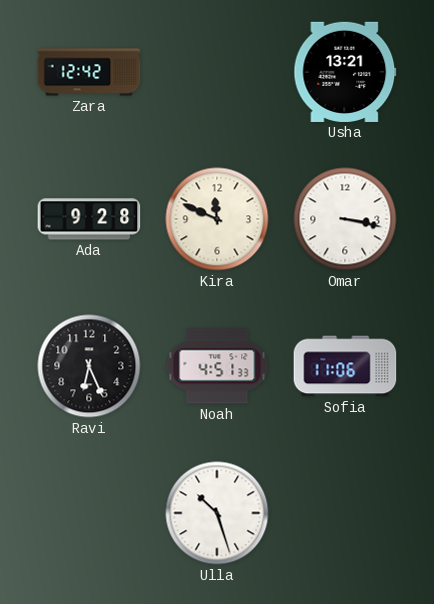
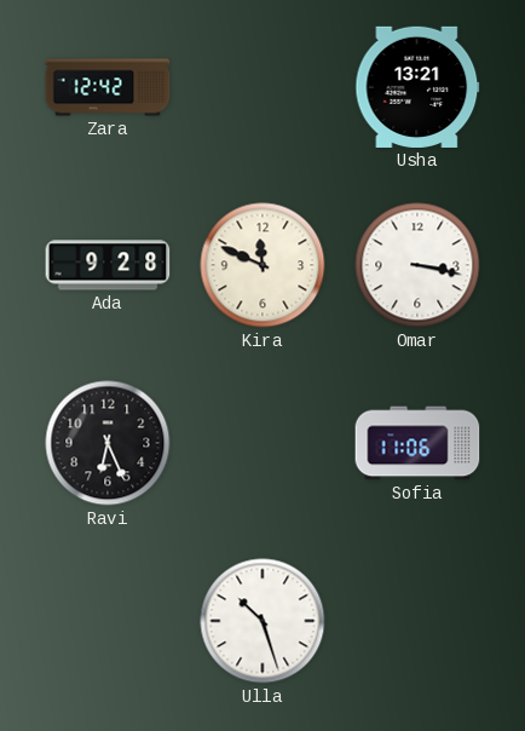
Noah: 4:51 -> none
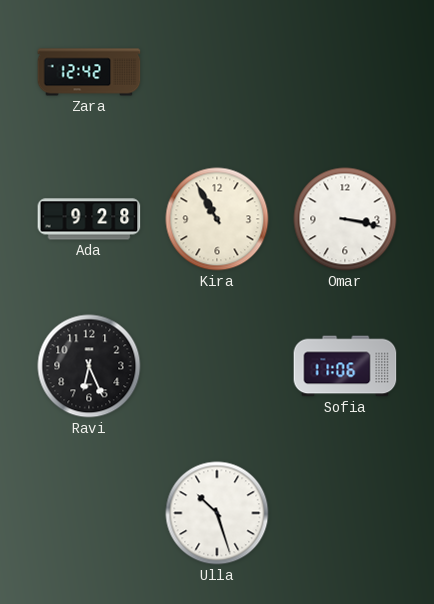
Usha: 13:21 -> none
Kira: 11:49 -> 10:55
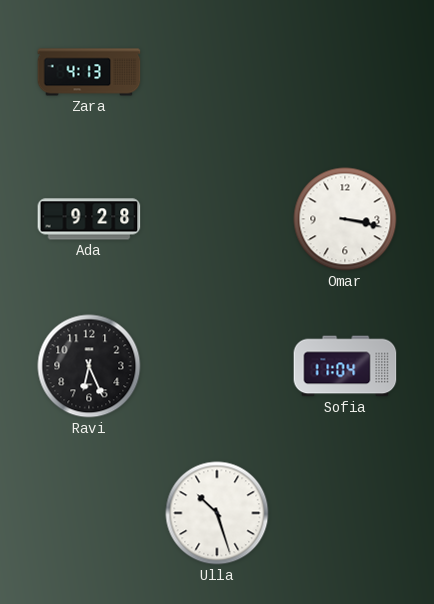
Zara: 12:42 -> 4:13
Kira: 10:55 -> none
Sofia: 11:06 -> 11:04
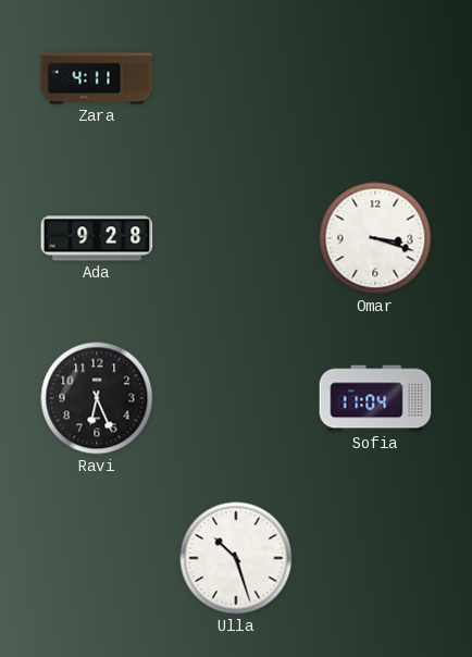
Zara: 4:13 -> 4:11
Omar: 3:17 -> 3:18
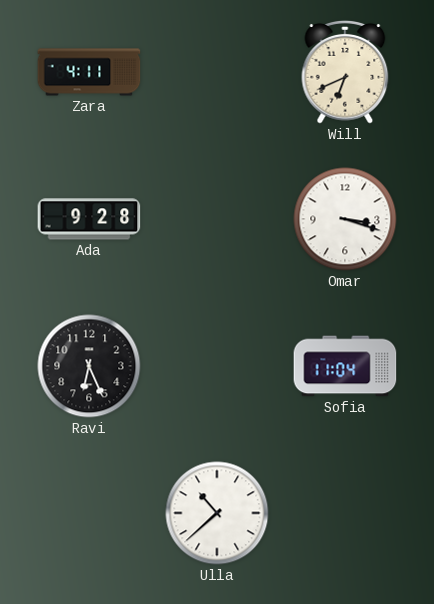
Will: none -> 6:41
Ulla: 10:27 -> 10:38
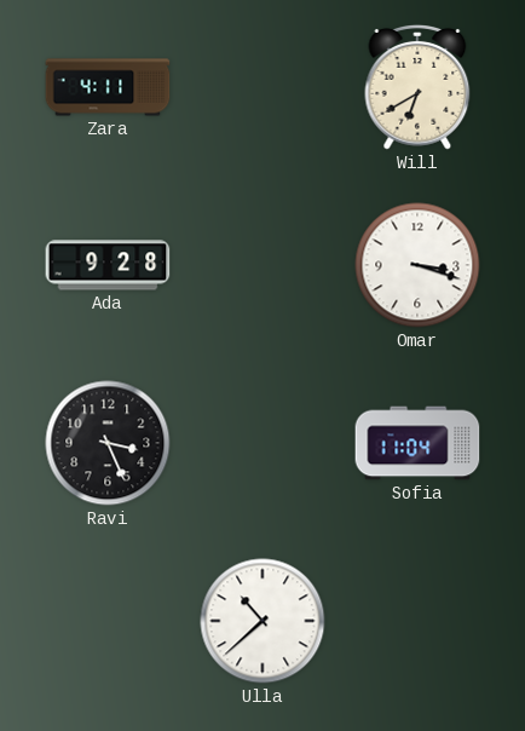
Will: 6:41 -> 6:40
Ravi: 6:26 -> 3:26
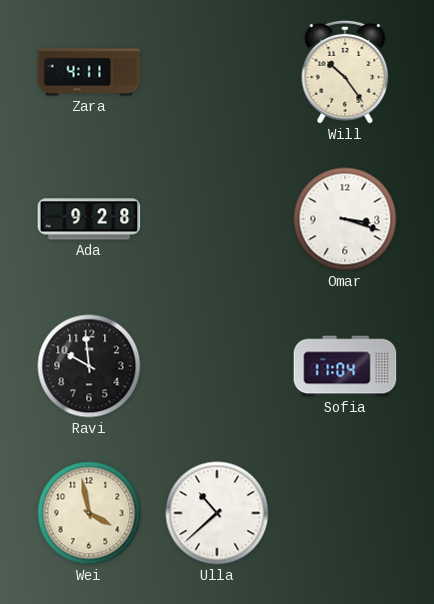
Will: 6:40 -> 10:24
Ravi: 3:26 -> 9:59
Wei: none -> 3:58
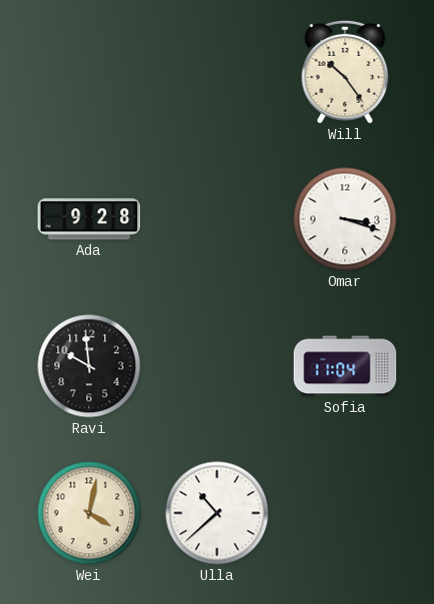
Zara: 4:11 -> none
Wei: 3:58 -> 4:02
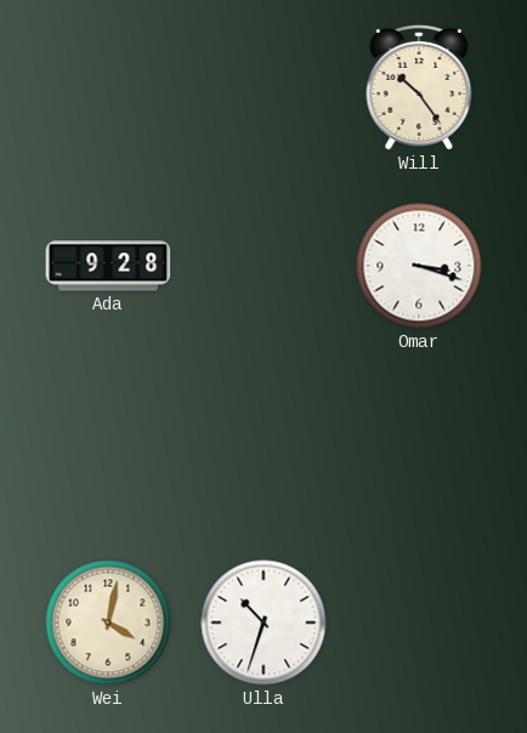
Ravi: 9:59 -> none
Sofia: 11:04 -> none
Ulla: 10:38 -> 10:33
